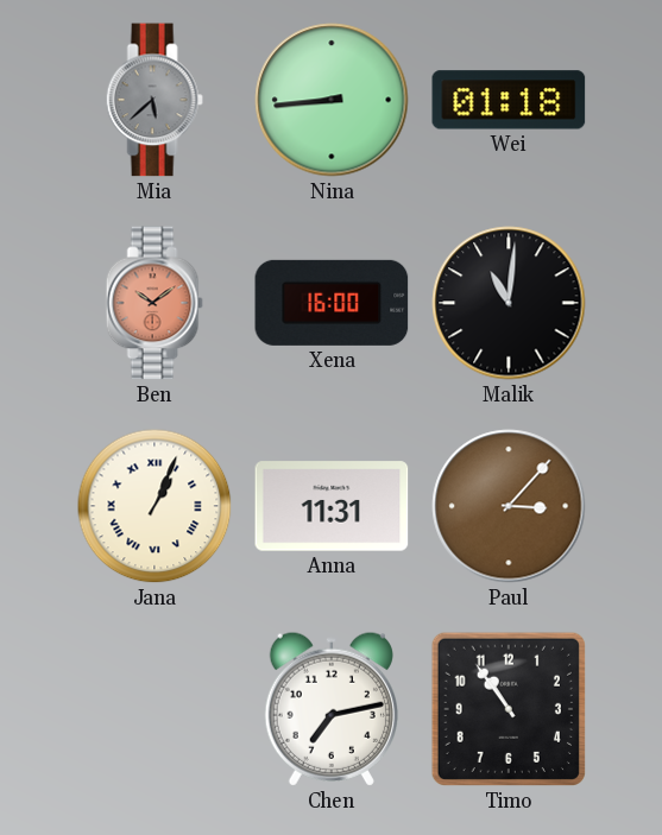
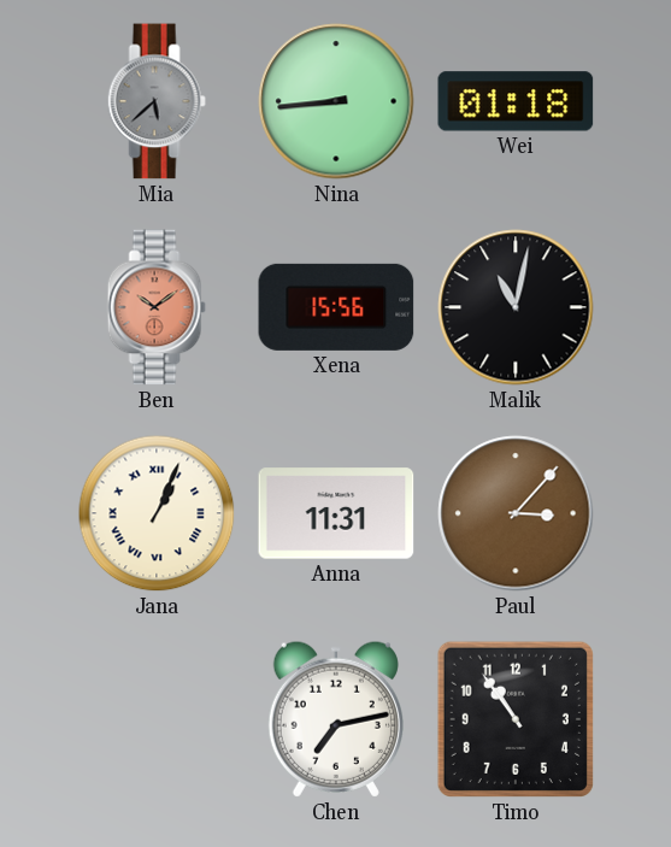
Xena: 16:00 -> 15:56
Malik: 11:01 -> 11:02
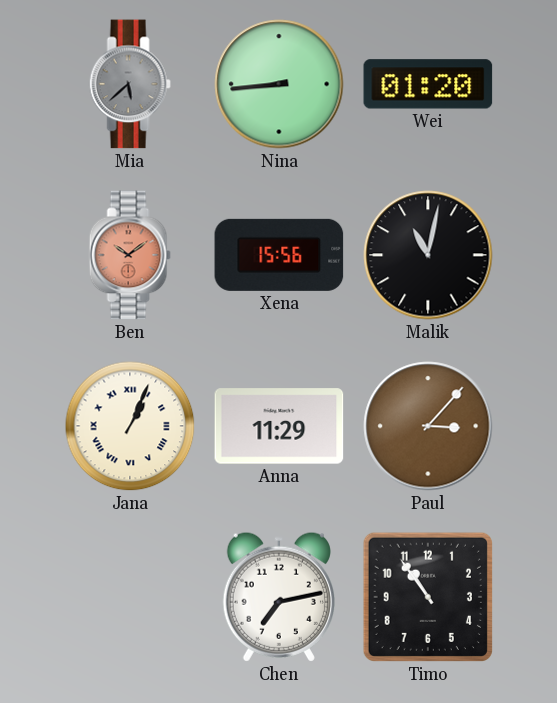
Wei: 01:18 -> 01:20
Anna: 11:31 -> 11:29
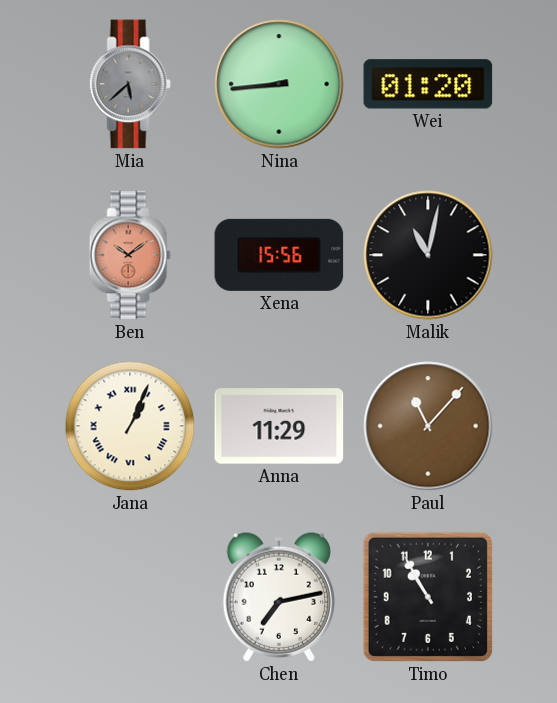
Paul: 3:07 -> 11:07
Timo: 10:54 -> 10:55
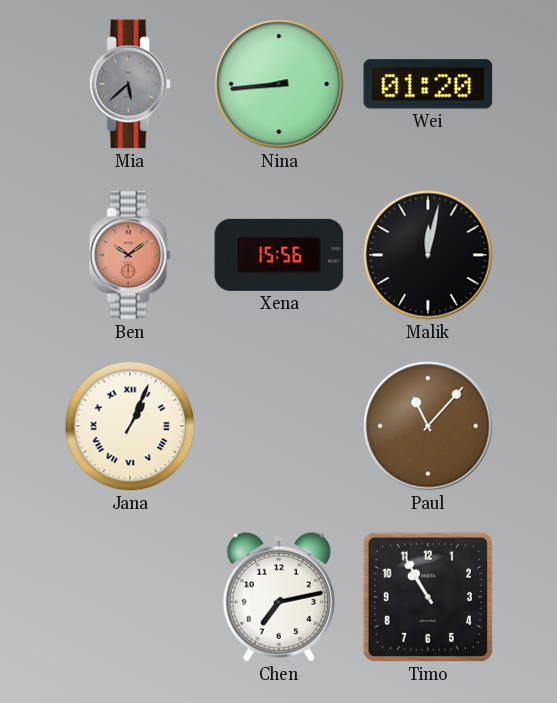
Malik: 11:02 -> 12:02
Anna: 11:29 -> none
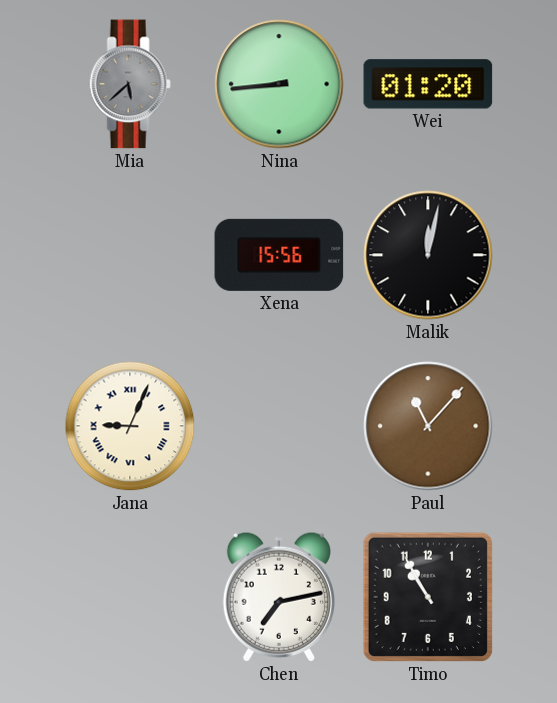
Ben: 10:09 -> none
Jana: 1:04 -> 9:04
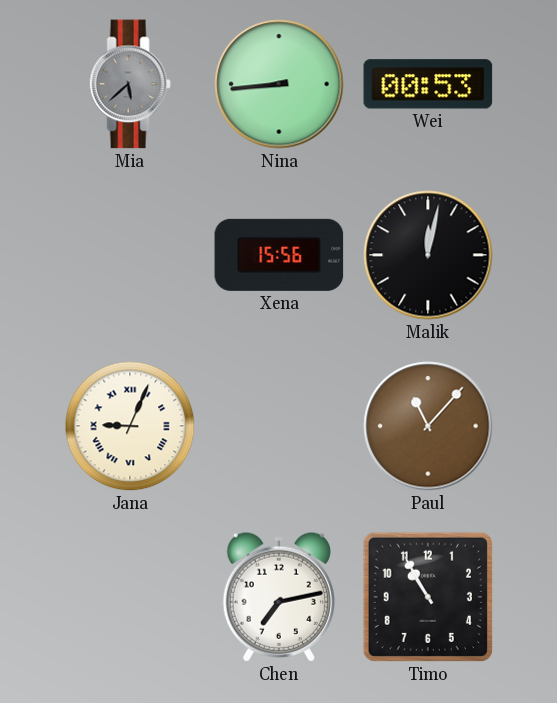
Wei: 01:20 -> 00:53
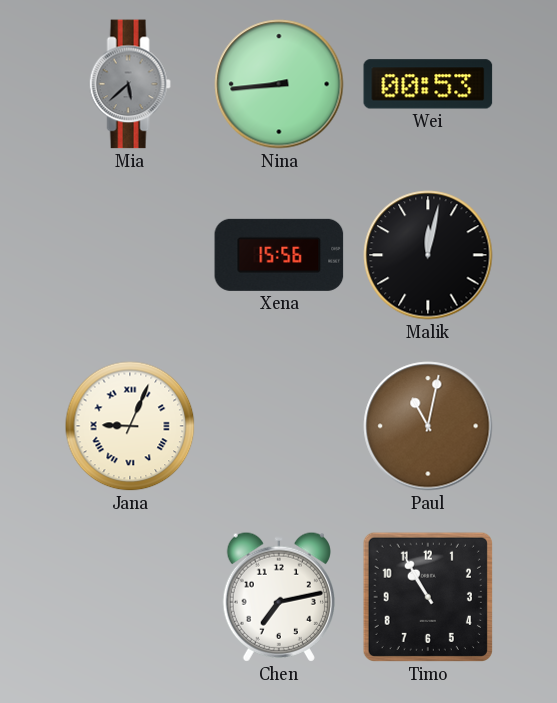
Paul: 11:07 -> 11:02
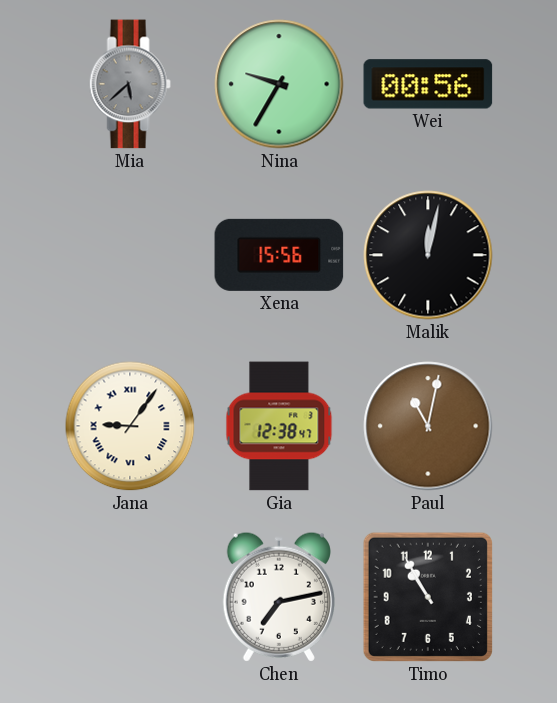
Nina: 8:44 -> 9:35
Wei: 00:53 -> 00:56
Jana: 9:04 -> 9:06
Gia: none -> 12:38
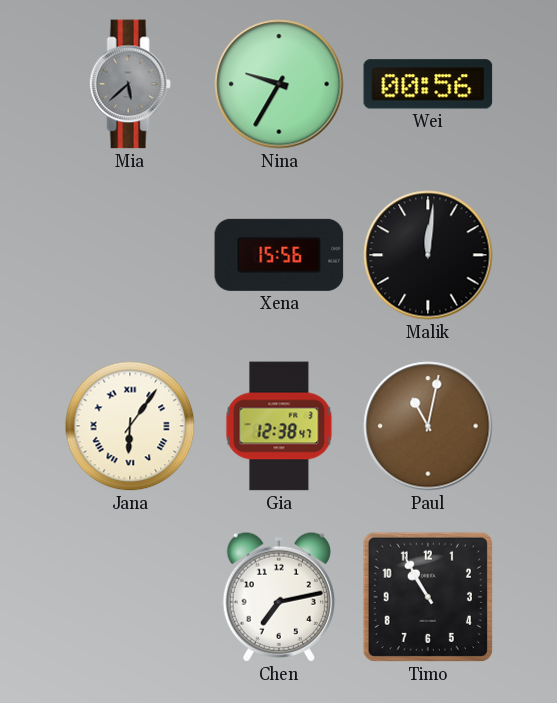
Malik: 12:02 -> 12:01
Jana: 9:06 -> 6:06
